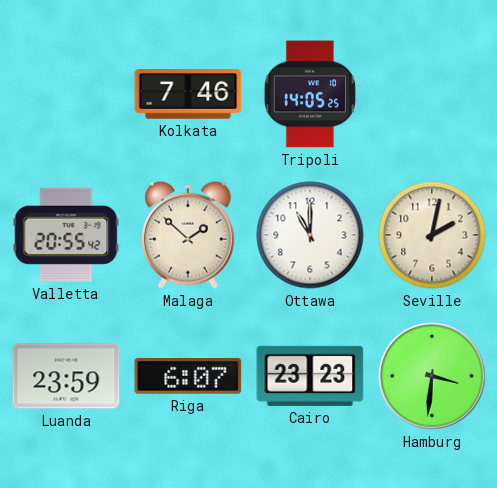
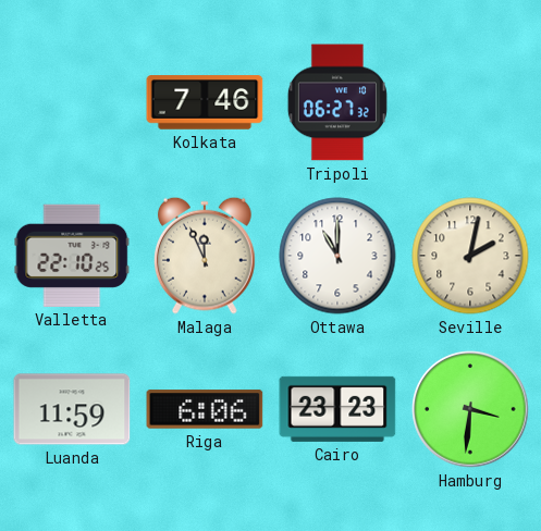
Tripoli: 14:05 -> 06:27
Valletta: 20:55 -> 22:10
Malaga: 1:52 -> 11:56
Luanda: 23:59 -> 11:59
Riga: 6:07 -> 6:06
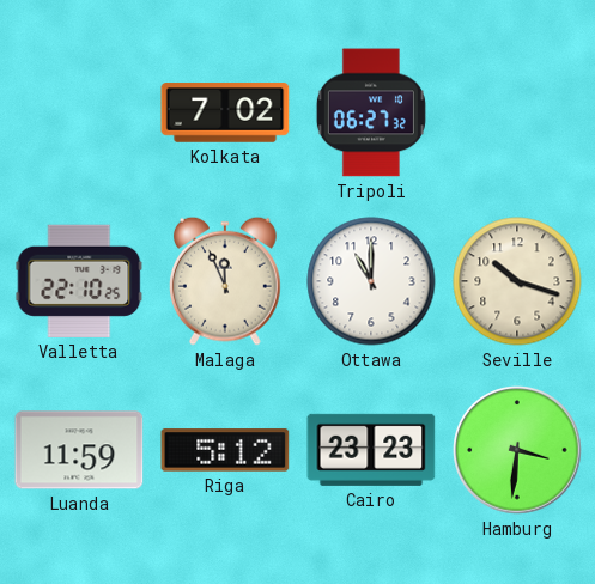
Kolkata: 7:46 -> 7:02
Seville: 2:02 -> 10:18
Riga: 6:06 -> 5:12
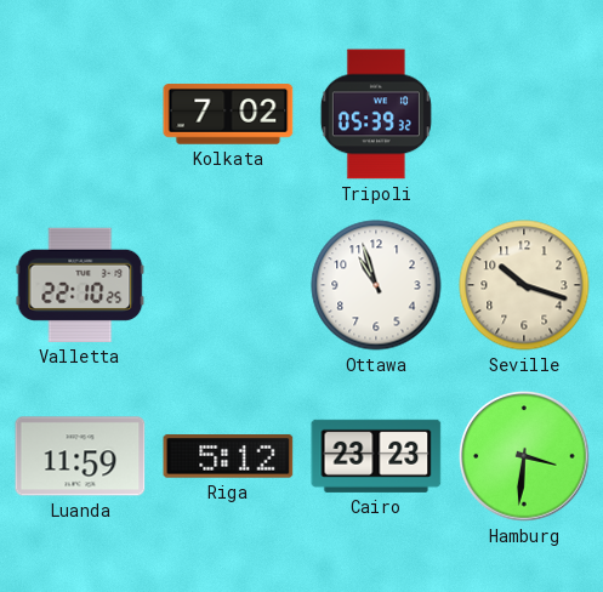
Tripoli: 06:27 -> 05:39
Malaga: 11:56 -> none
Ottawa: 11:00 -> 10:57
